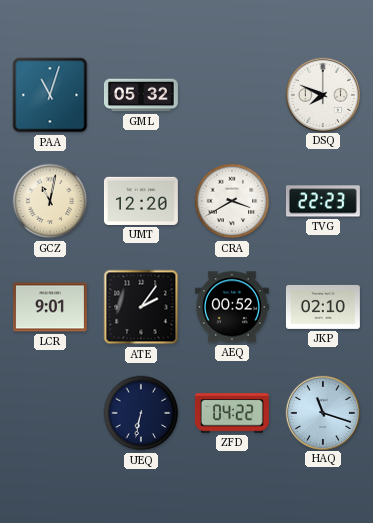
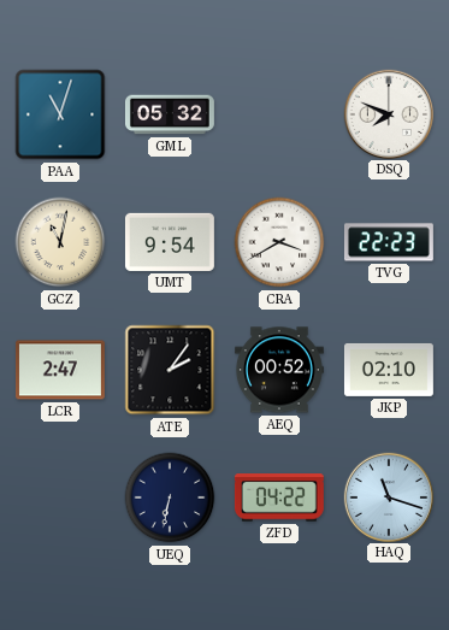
UMT: 12:20 -> 9:54
LCR: 9:01 -> 2:47
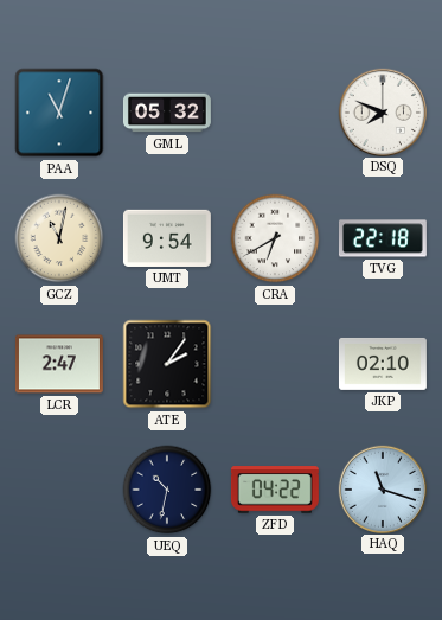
CRA: 3:40 -> 6:40
TVG: 22:23 -> 22:18
AEQ: 00:52 -> none
UEQ: 6:32 -> 10:32
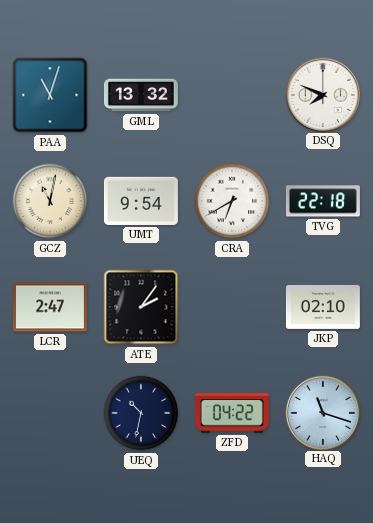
GML: 05:32 -> 13:32
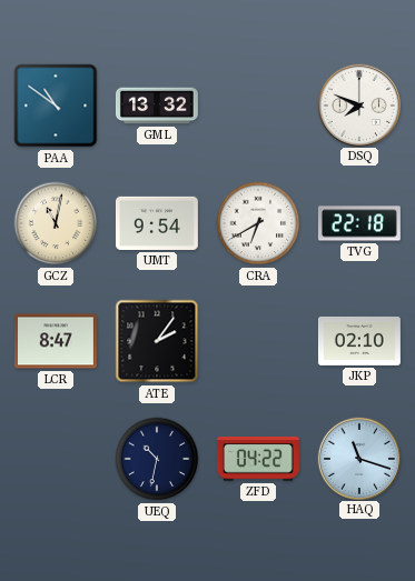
PAA: 11:03 -> 10:51
LCR: 2:47 -> 8:47
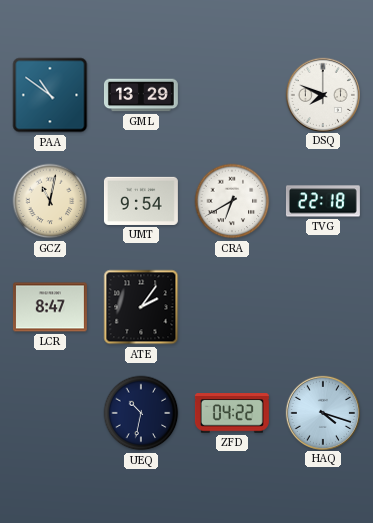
GML: 13:32 -> 13:29
JKP: 02:10 -> none
HAQ: 11:18 -> 4:18
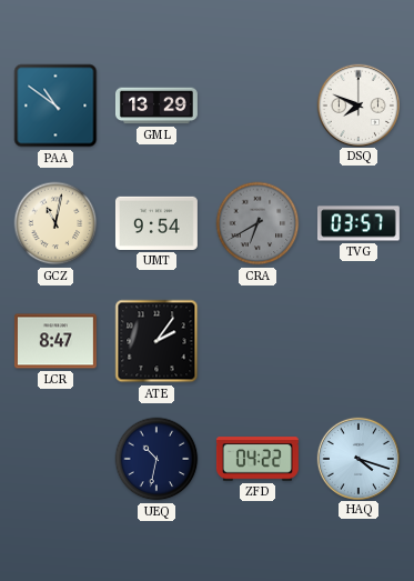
CRA dial: white -> grey
TVG: 22:18 -> 03:57
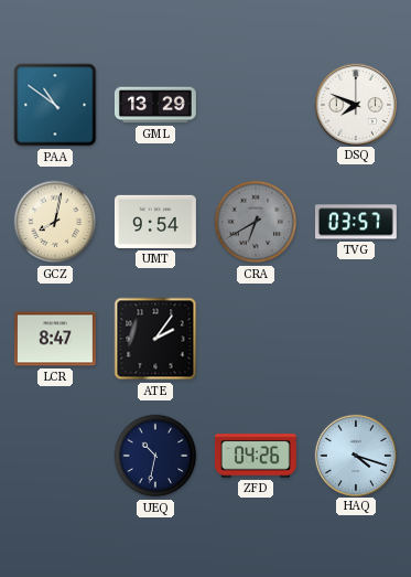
GCZ: 11:02 -> 8:02
ZFD: 04:22 -> 04:26
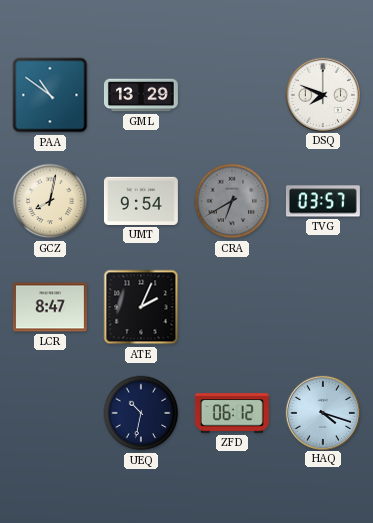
ATE: 2:06 -> 2:04
ZFD: 04:26 -> 06:12
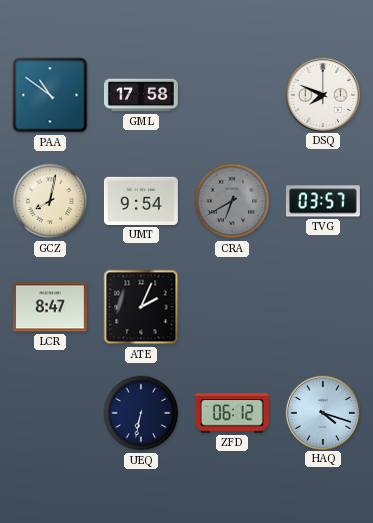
GML: 13:29 -> 17:58
UEQ: 10:32 -> 6:32
